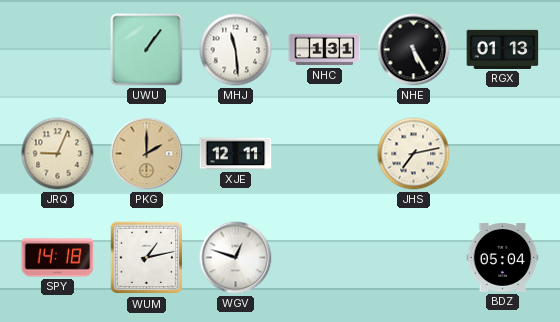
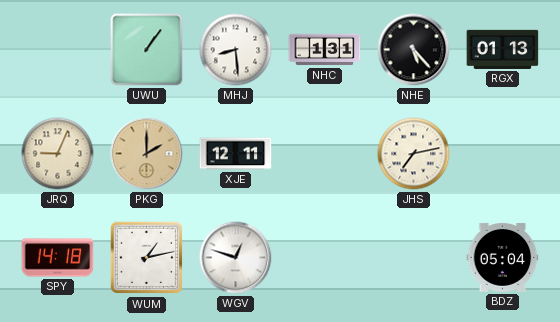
MHJ: 11:29 -> 8:29
NHE: 5:25 -> 5:23
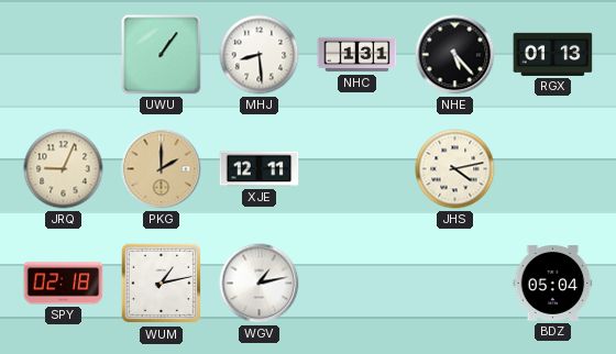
JHS: 7:13 -> 4:13
SPY: 14:18 -> 02:18
WGV: 12:48 -> 1:13
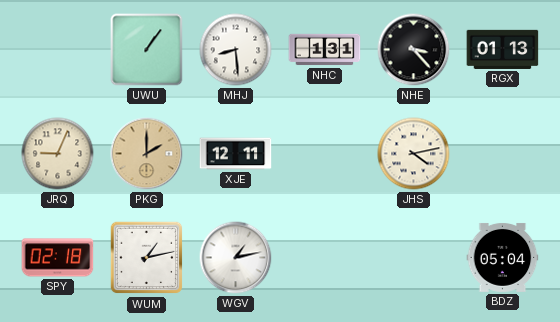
NHE: 5:23 -> 3:23
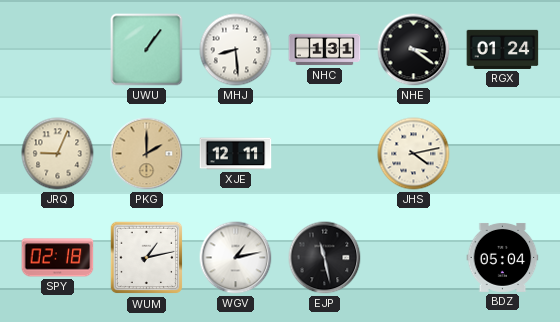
NHE: 3:23 -> 3:21
RGX: 01:13 -> 01:24
EJP: none -> 11:28
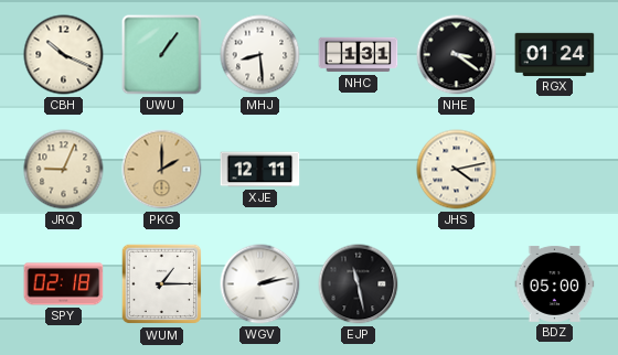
CBH: none -> 10:19
WUM: 1:13 -> 1:15
WGV: 1:13 -> 2:13
BDZ: 05:04 -> 05:00
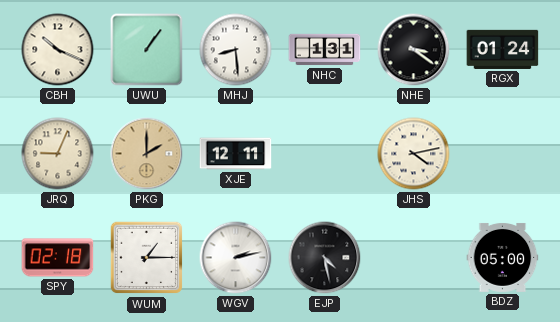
EJP: 11:28 -> 4:28
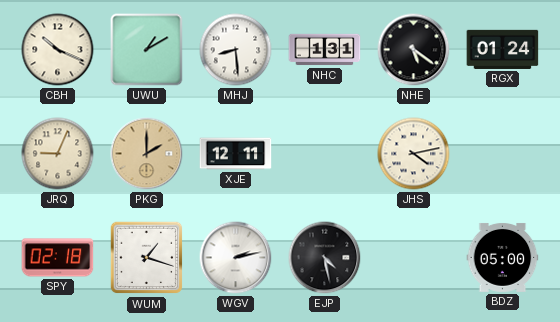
UWU: 1:06 -> 1:10
NHE: 3:21 -> 5:21
WUM: 1:15 -> 1:18
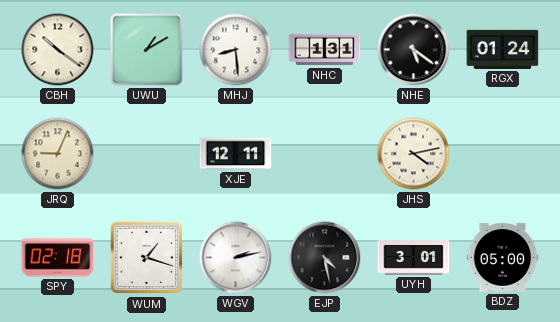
CBH: 10:19 -> 10:21
PKG: 2:00 -> none
UYH: none -> 3:01
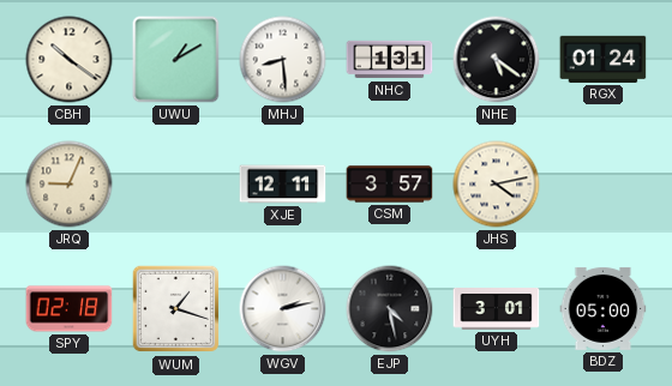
CSM: none -> 3:57
